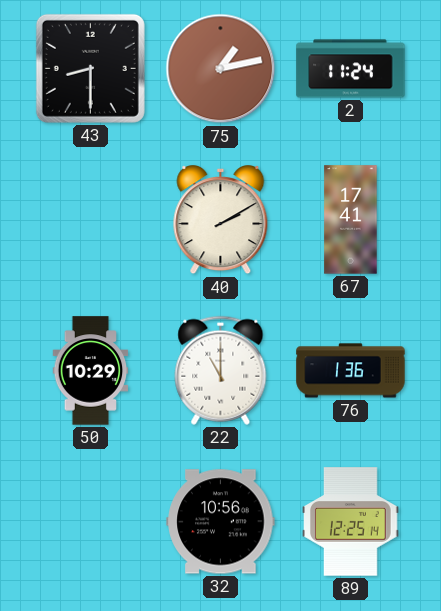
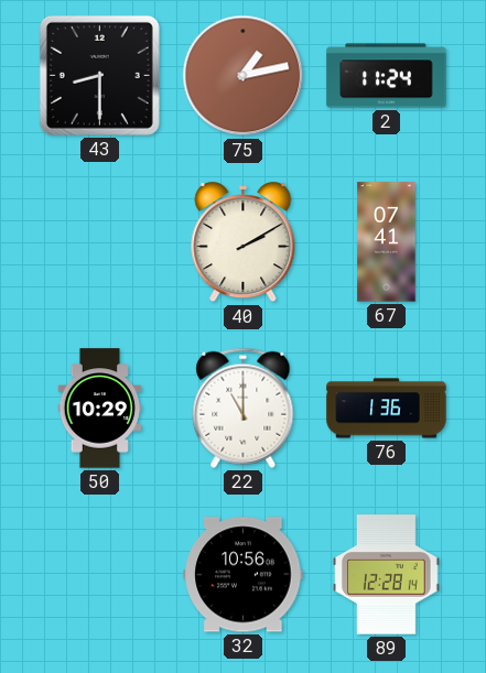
67: 17:41 -> 07:41
89: 12:25 -> 12:28
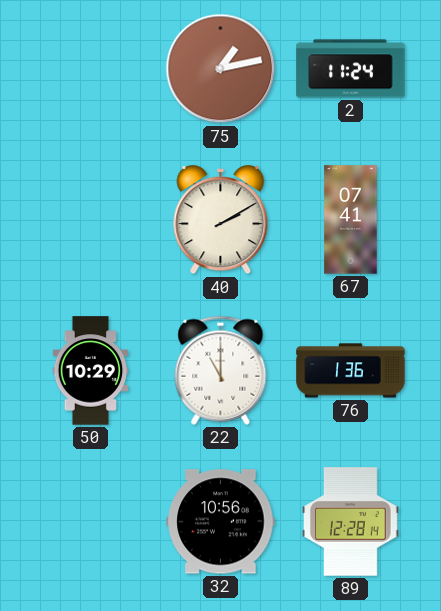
43: 8:30 -> none
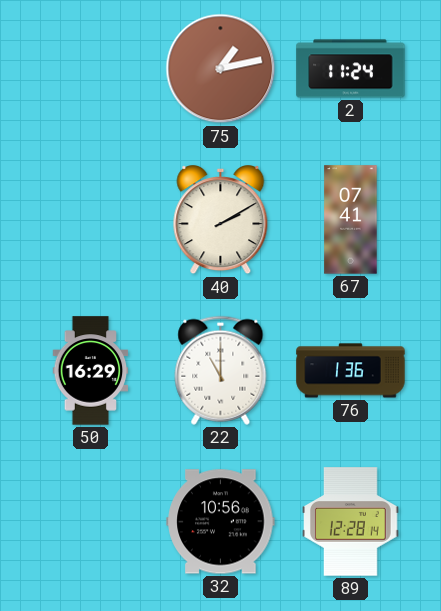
50: 10:29 -> 16:29
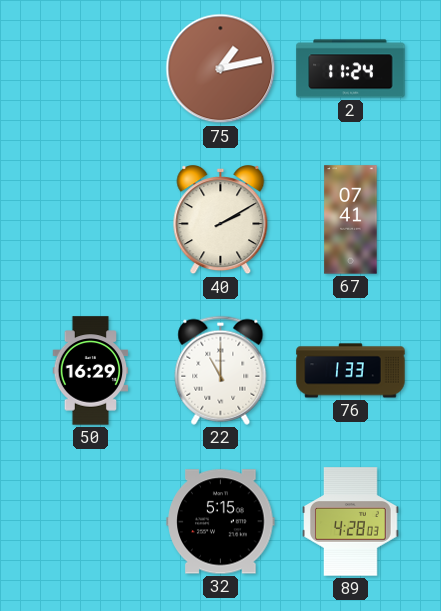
76: 1:36 -> 1:33
32: 10:56 -> 5:15
89: 12:28 -> 4:28
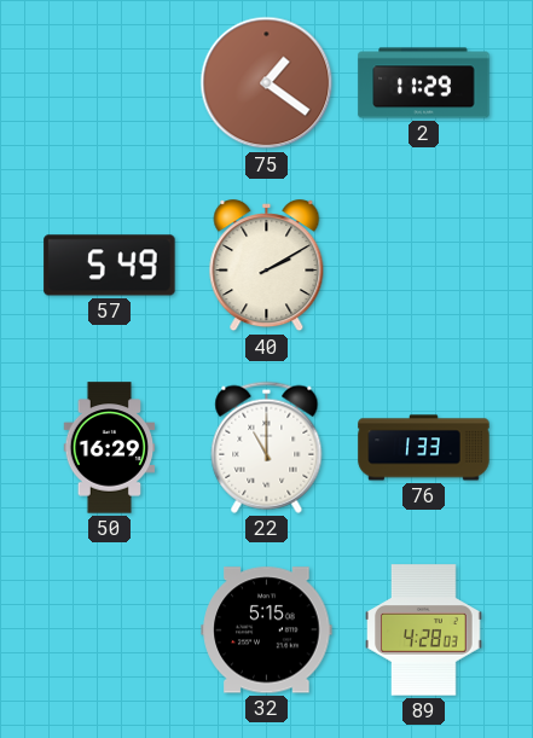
75: 1:13 -> 1:21
2: 11:24 -> 11:29
57: none -> 5:49
67: 07:41 -> none
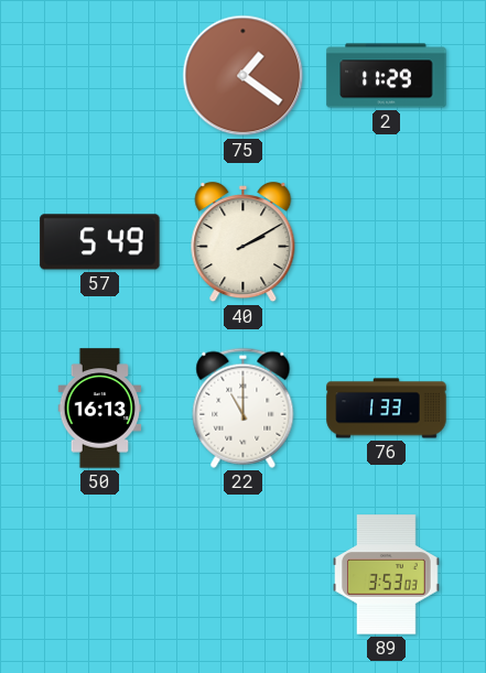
50: 16:29 -> 16:13
32: 5:15 -> none
89: 4:28 -> 3:53
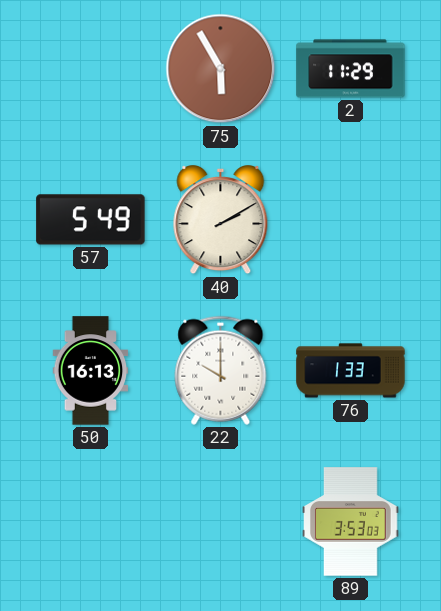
75: 1:21 -> 5:55
22: 11:00 -> 10:00
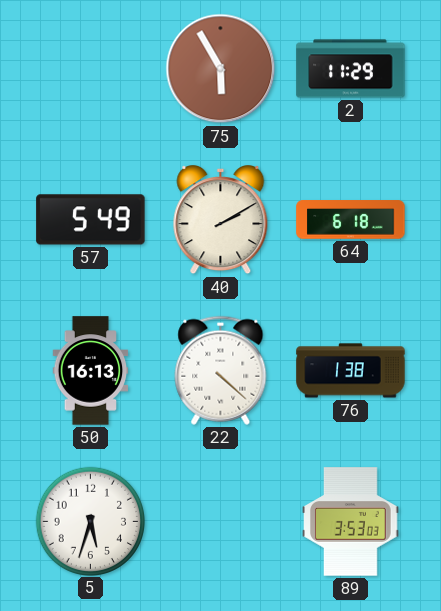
64: none -> 6:18
22: 10:00 -> 4:22
76: 1:33 -> 1:38
5: none -> 5:33
